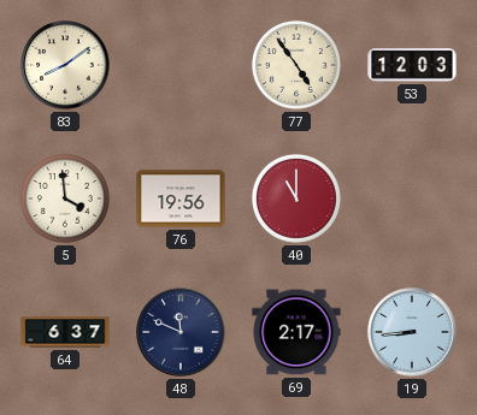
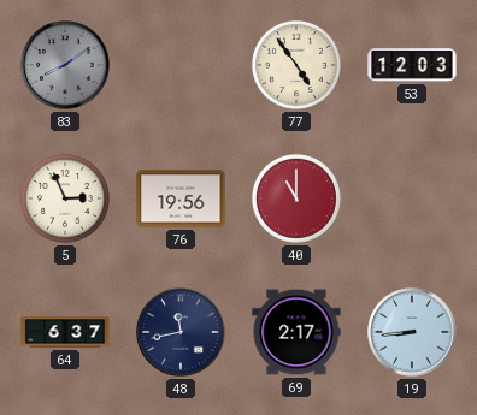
83 dial: cream -> grey
5: 3:59 -> 2:56
48: 11:49 -> 11:43
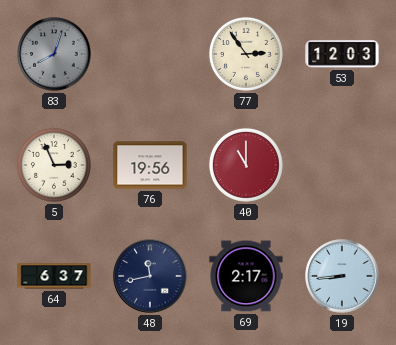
83: 8:09 -> 8:03
77: 4:54 -> 2:54
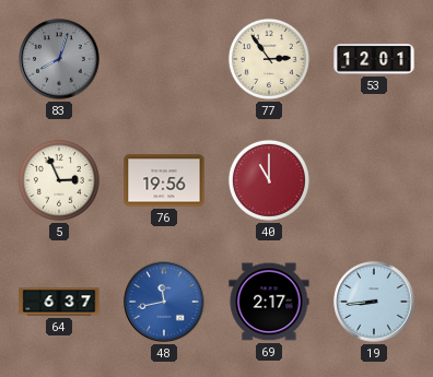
53: 12:03 -> 12:01
48 dial: navy -> blue
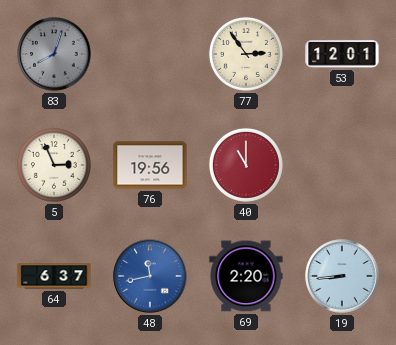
69: 2:17 -> 2:20
